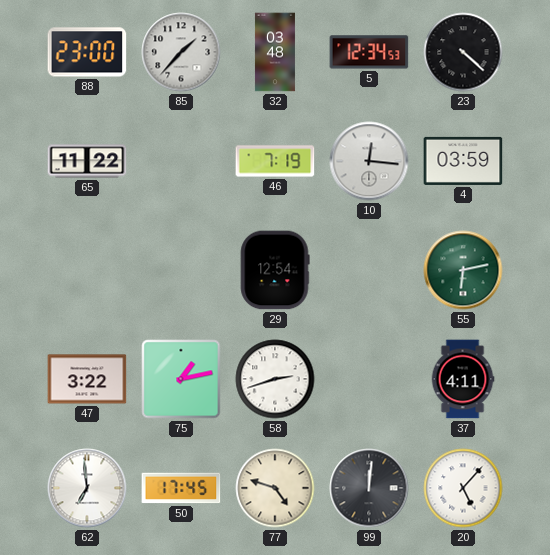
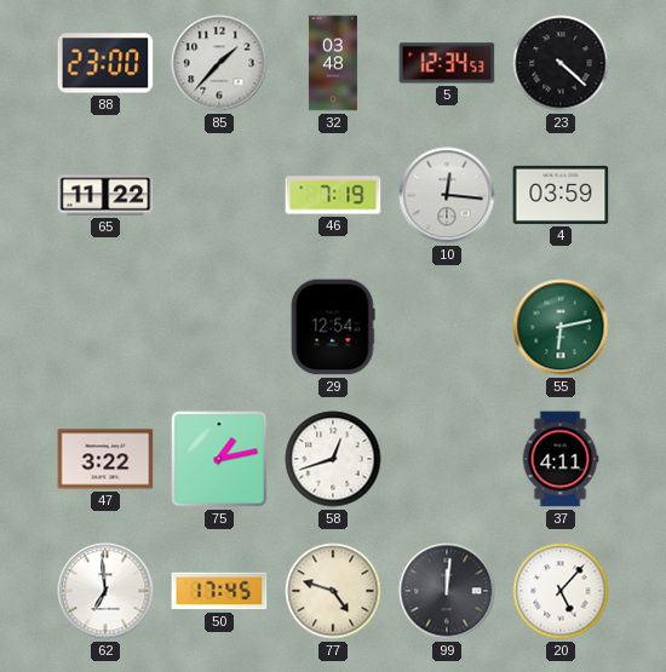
58: 2:42 -> 12:42
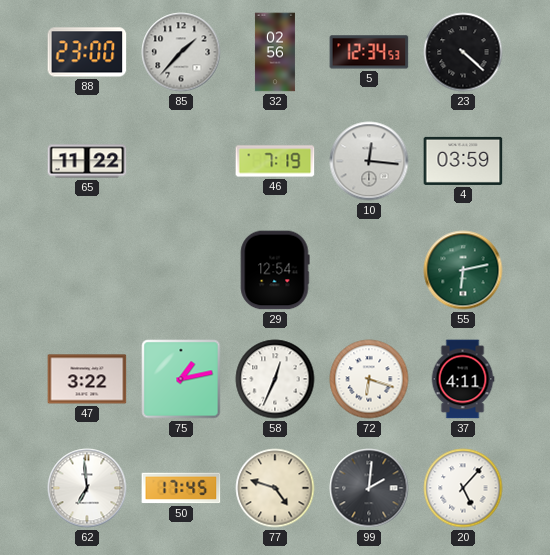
32: 03:48 -> 02:56
58: 12:42 -> 12:34
72: none -> 6:18
99: 12:01 -> 2:01
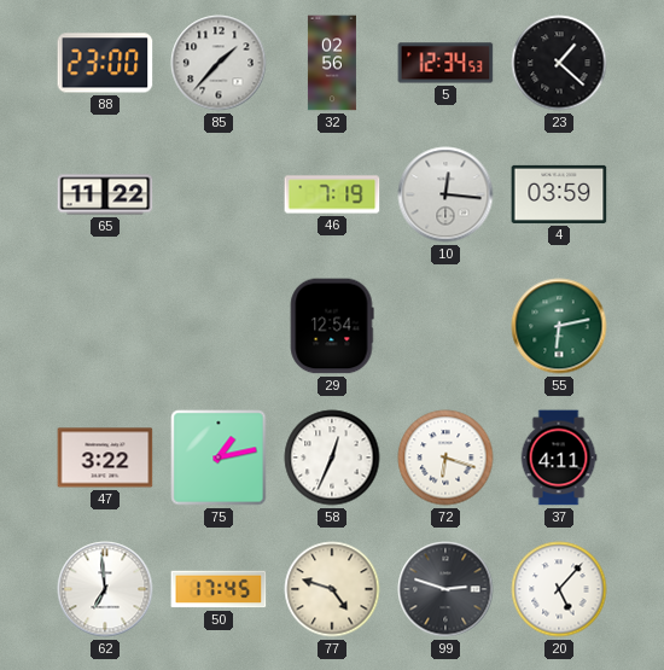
23: 4:22 -> 1:22
99: 2:01 -> 2:48
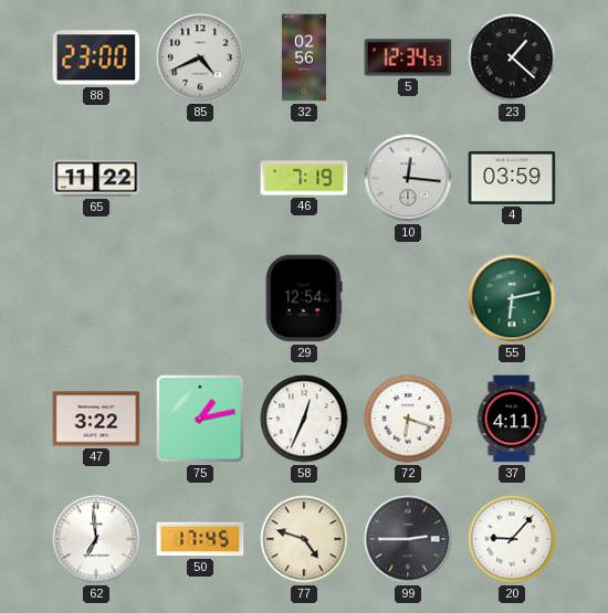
85: 1:37 -> 4:41
99: 2:48 -> 2:45
20: 5:07 -> 9:07
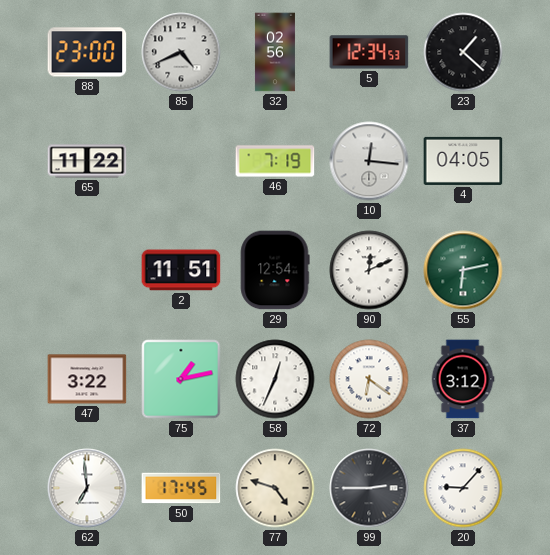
4: 03:59 -> 04:05
2: none -> 11:51
90: none -> 12:11
72: 6:18 -> 6:21
37: 4:11 -> 3:12
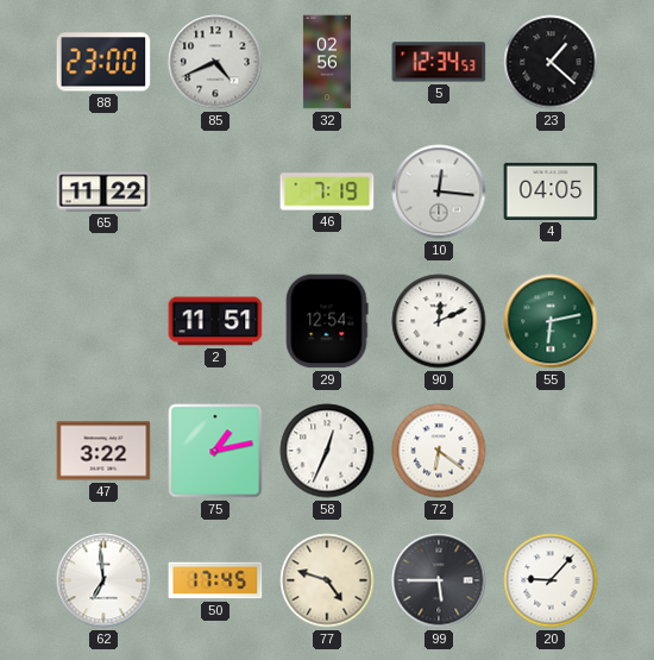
37: 3:12 -> none
99: 2:45 -> 5:45
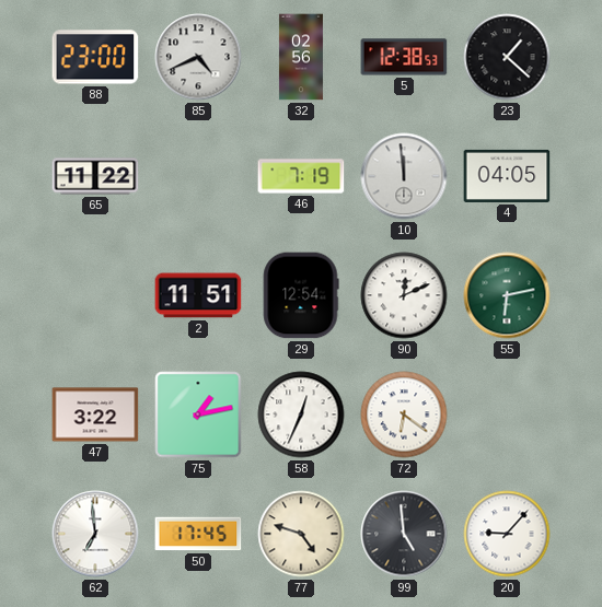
5: 12:34 -> 12:38
10: 12:16 -> 11:59
99: 5:45 -> 4:59
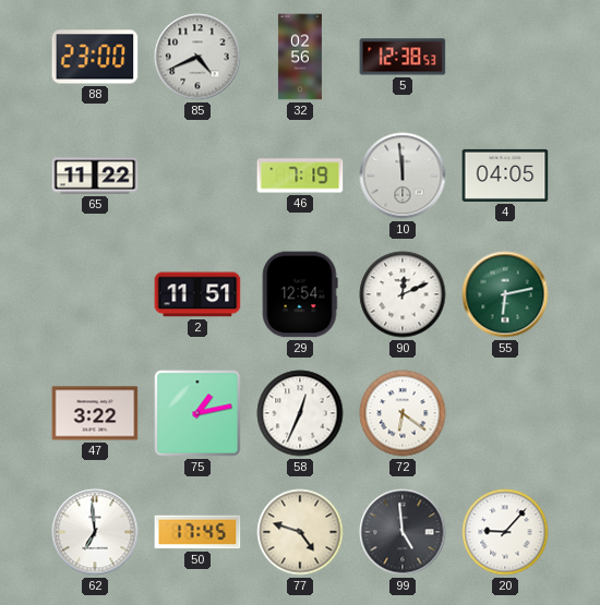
23: 1:22 -> none
